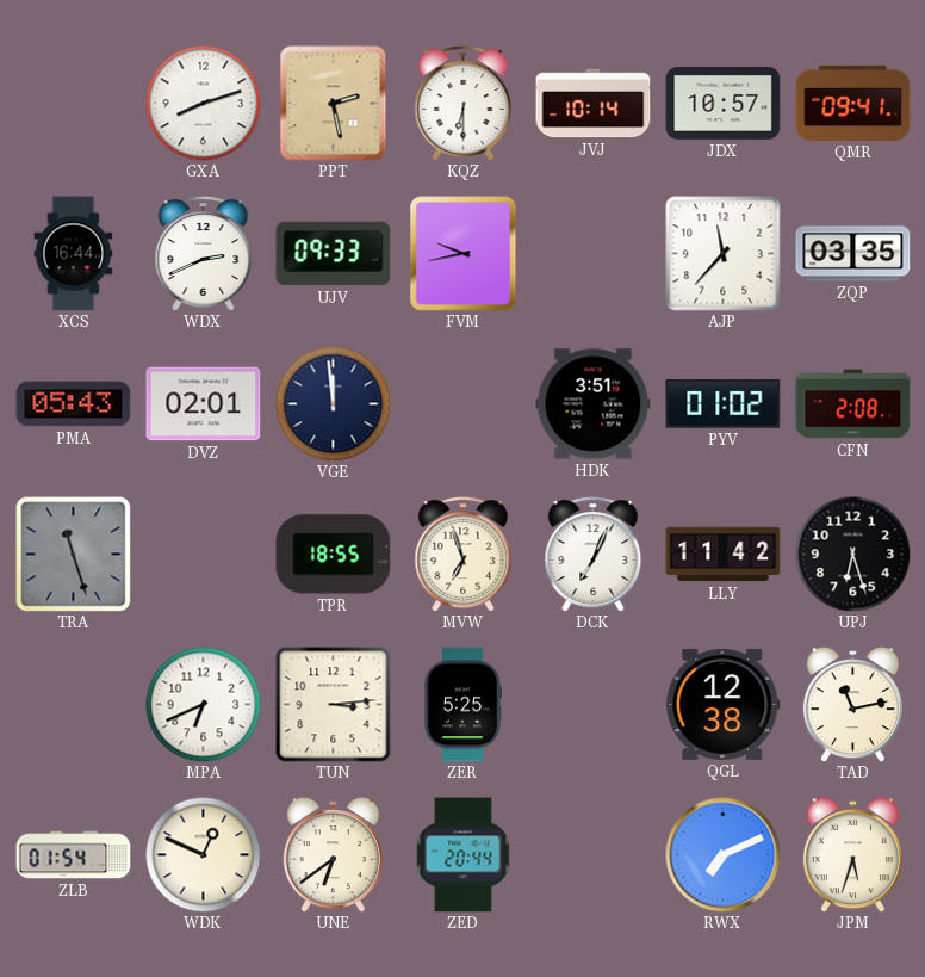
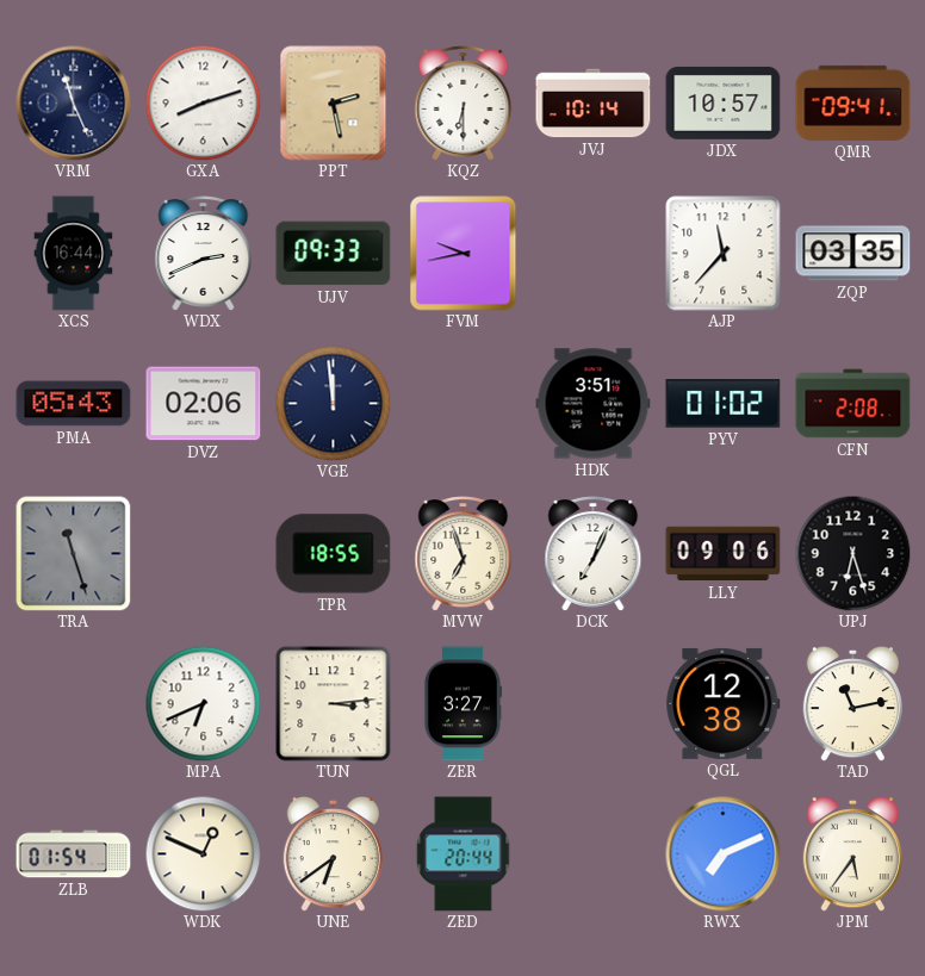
VRM: none -> 11:26
DVZ: 02:01 -> 02:06
LLY: 11:42 -> 09:06
ZER: 5:25 -> 3:27
JPM: 5:33 -> 5:36
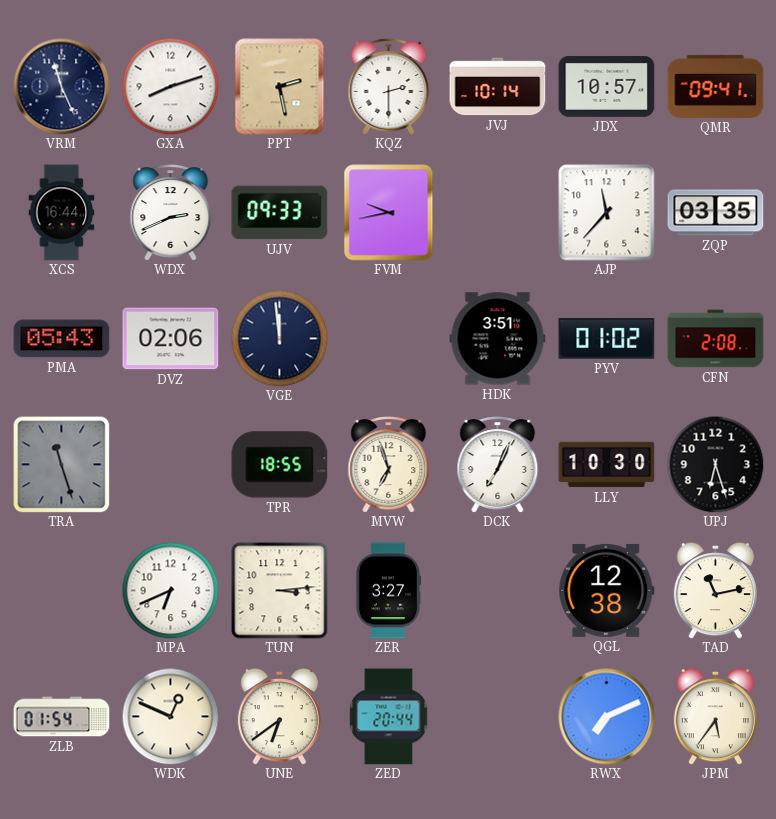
KQZ: 6:30 -> 2:30
LLY: 09:06 -> 10:30
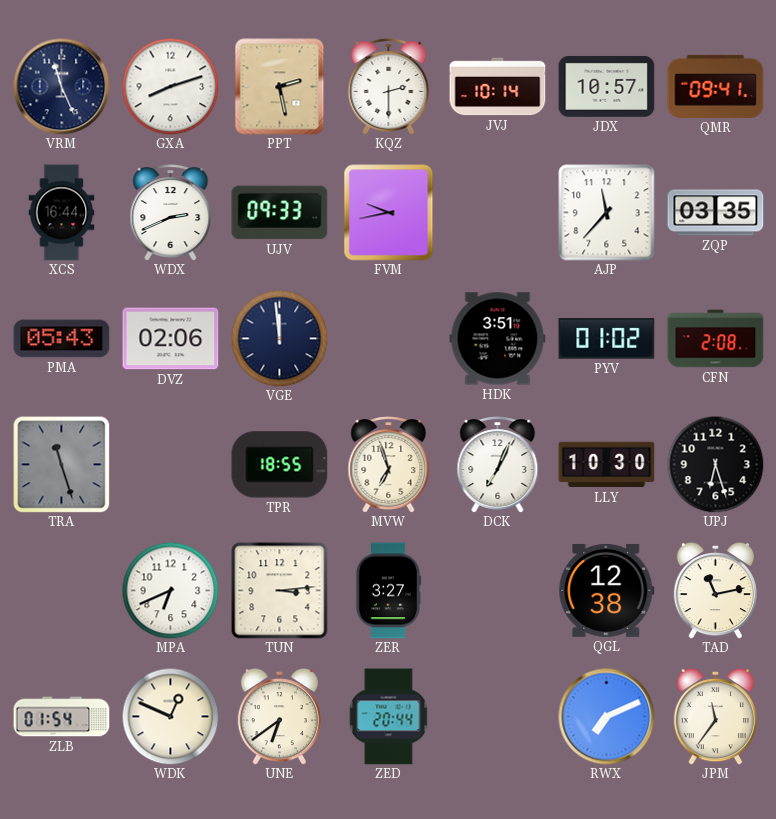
JPM: 5:36 -> 11:36
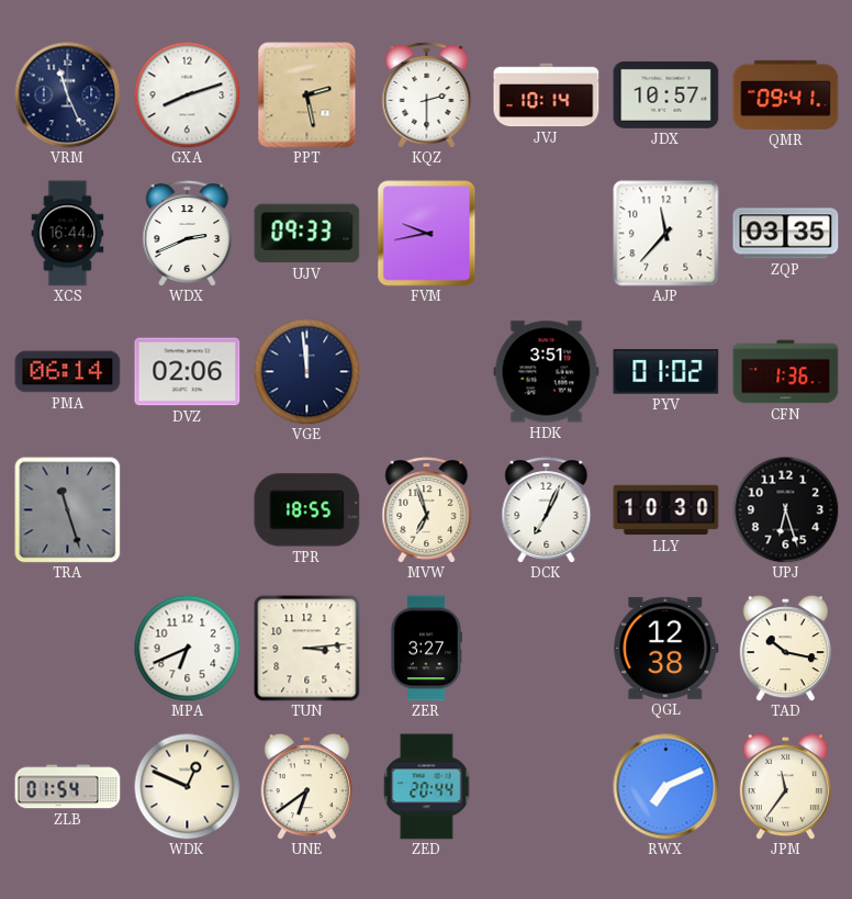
PMA: 05:43 -> 06:14
CFN: 2:08 -> 1:36
TAD: 11:13 -> 10:17
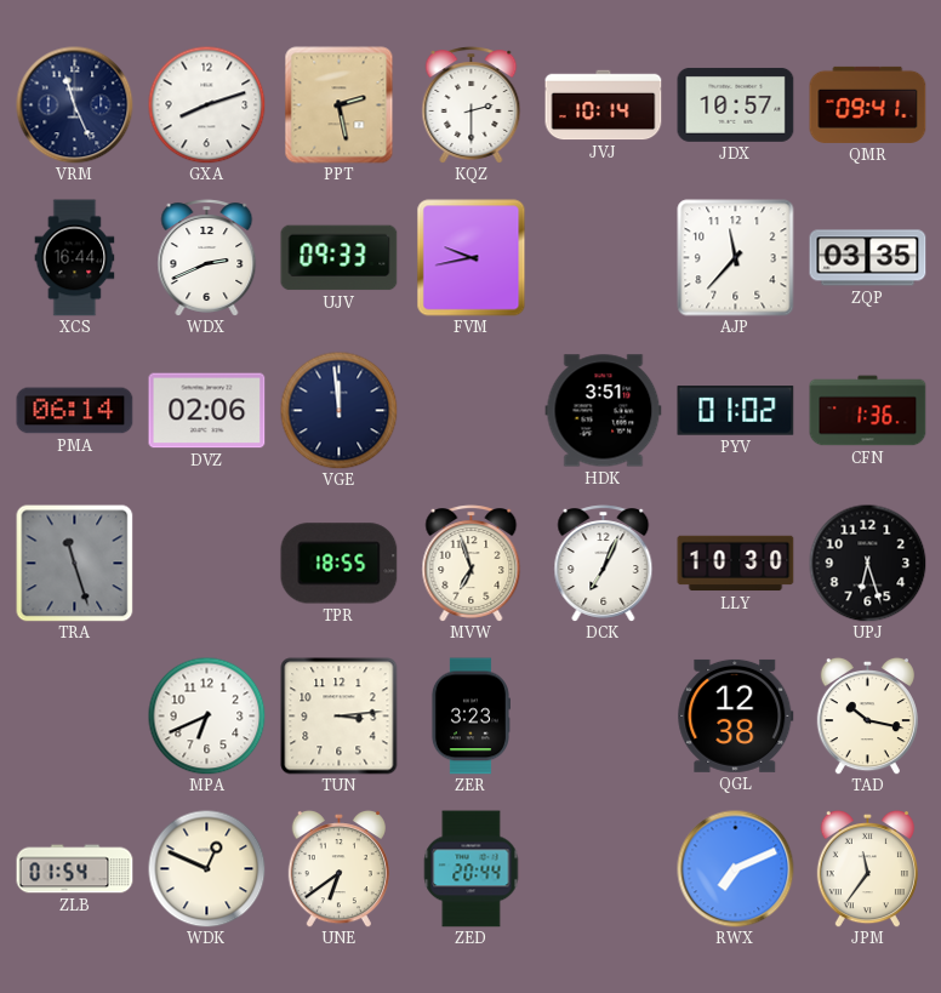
ZER: 3:27 -> 3:23
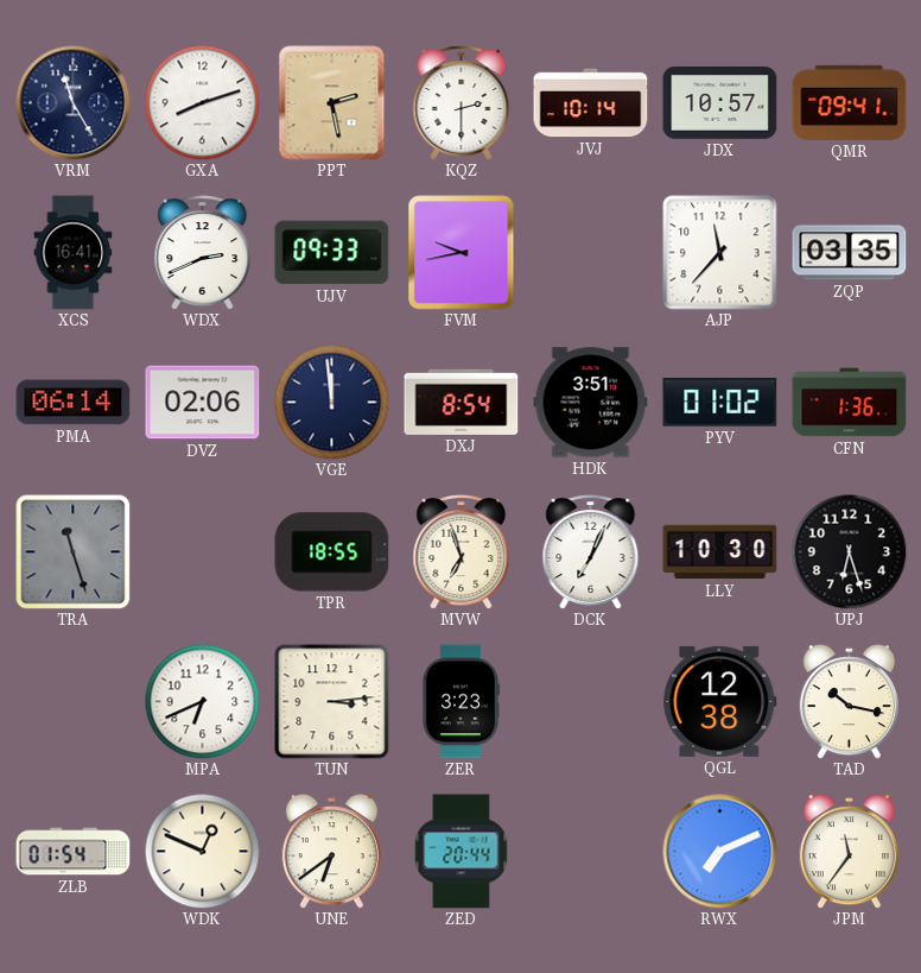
VRM: 11:26 -> 11:25
XCS: 16:44 -> 16:41
DXJ: none -> 8:54
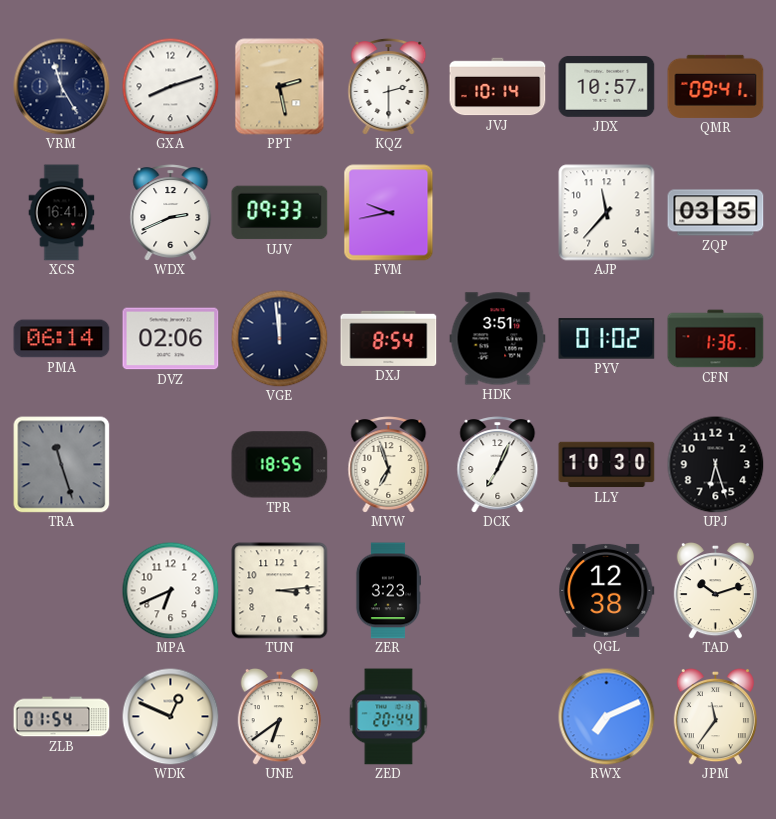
TAD: 10:17 -> 10:12
